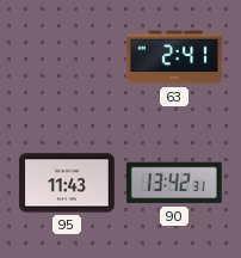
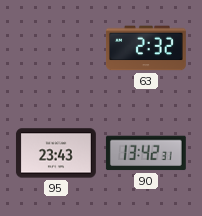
63: 2:41 -> 2:32
95: 11:43 -> 23:43
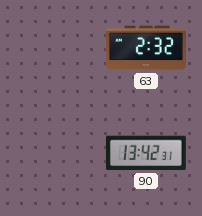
95: 23:43 -> none
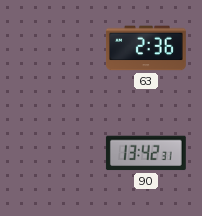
63: 2:32 -> 2:36
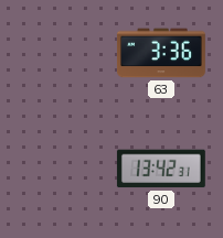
63: 2:36 -> 3:36
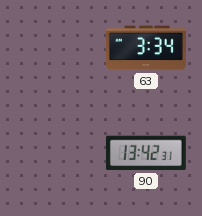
63: 3:36 -> 3:34
